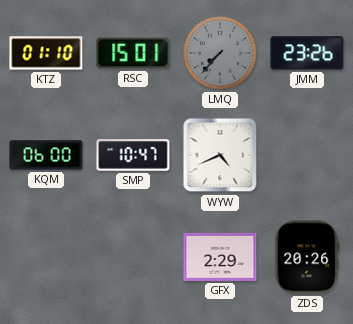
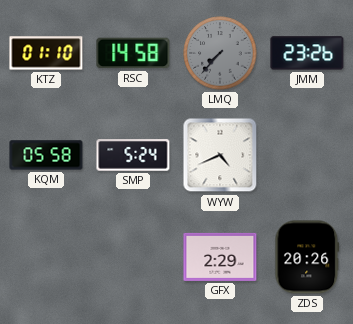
RSC: 15:01 -> 14:58
KQM: 06:00 -> 05:58
SMP: 10:47 -> 5:24
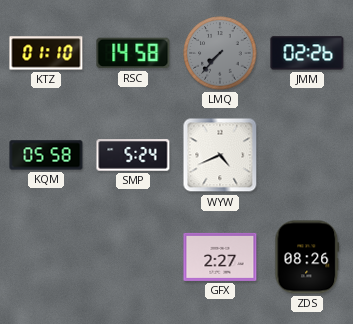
JMM: 23:26 -> 02:26
GFX: 2:29 -> 2:27
ZDS: 20:26 -> 08:26
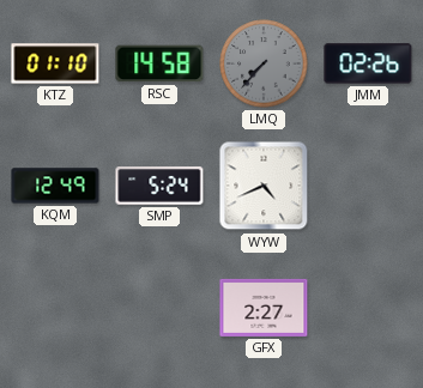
KQM: 05:58 -> 12:49
ZDS: 08:26 -> none
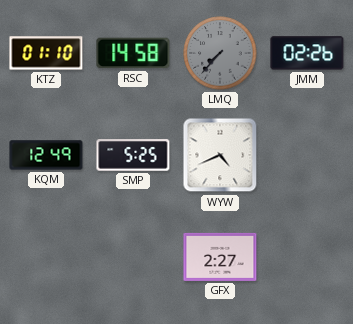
SMP: 5:24 -> 5:25
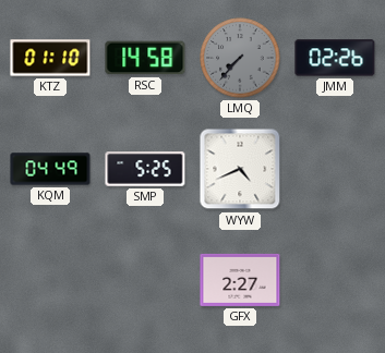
KQM: 12:49 -> 04:49
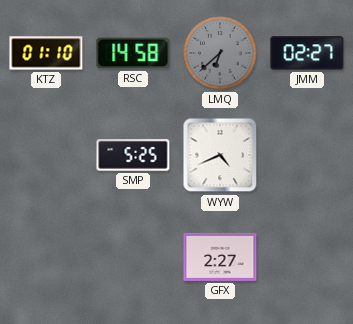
LMQ: 7:37 -> 6:38
JMM: 02:26 -> 02:27
KQM: 04:49 -> none
